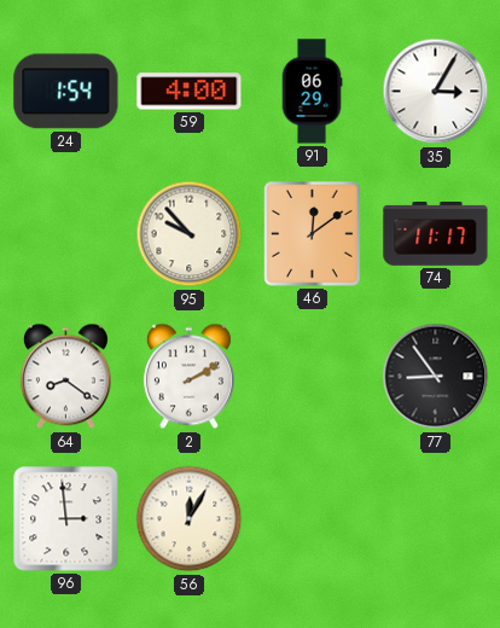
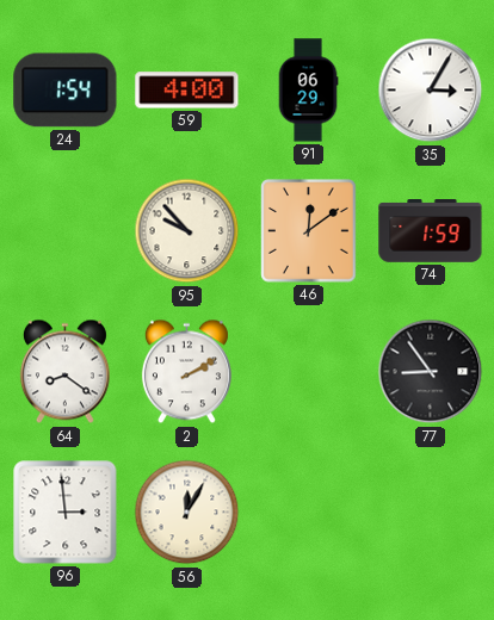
74: 11:17 -> 1:59
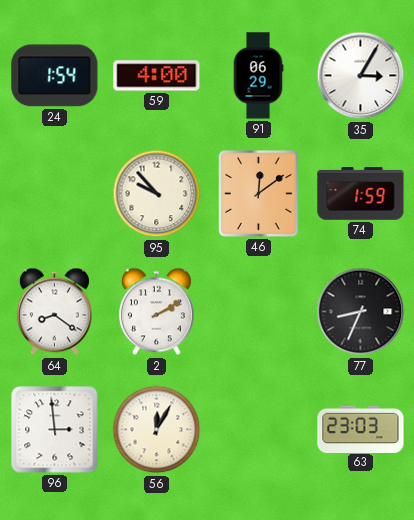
77: 8:54 -> 8:34
63: none -> 23:03
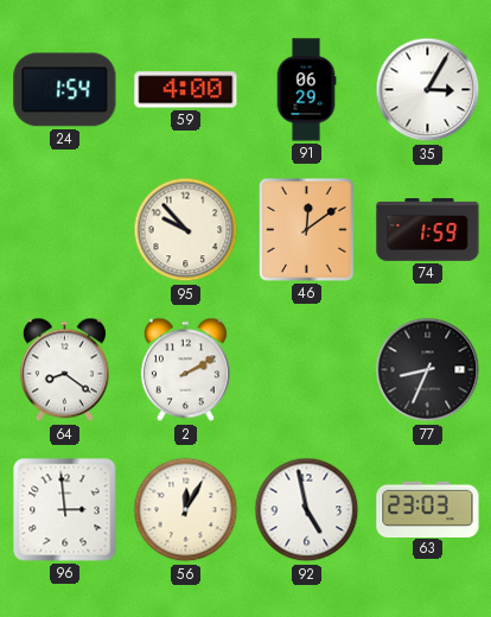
92: none -> 4:58
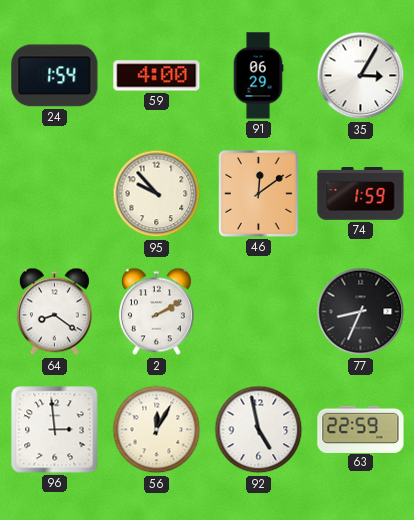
63: 23:03 -> 22:59
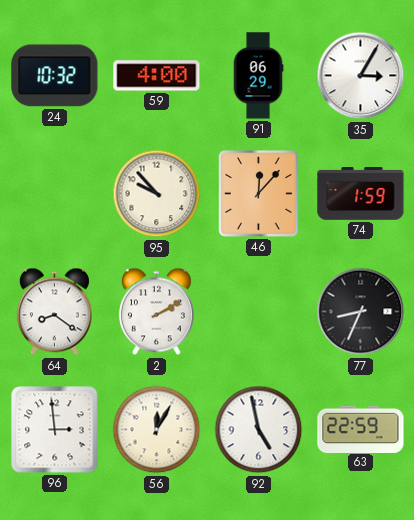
24: 1:54 -> 10:32
46: 12:09 -> 12:07
